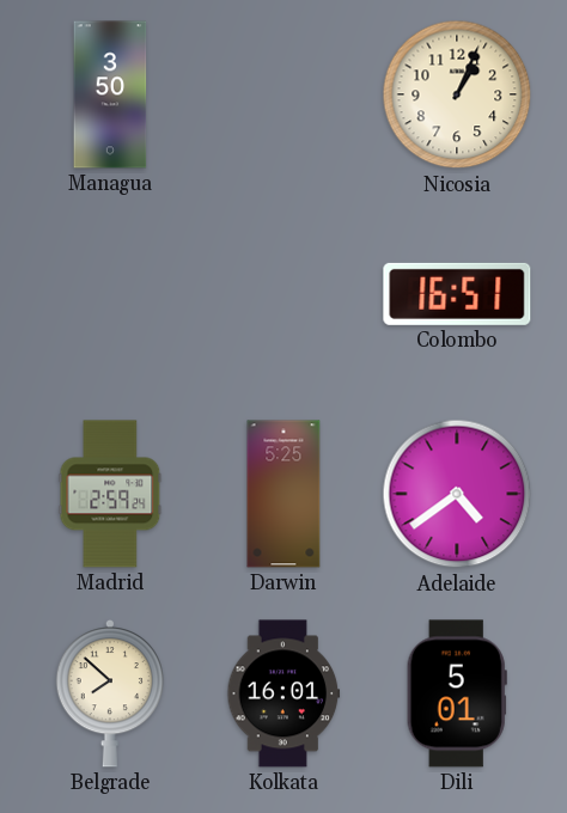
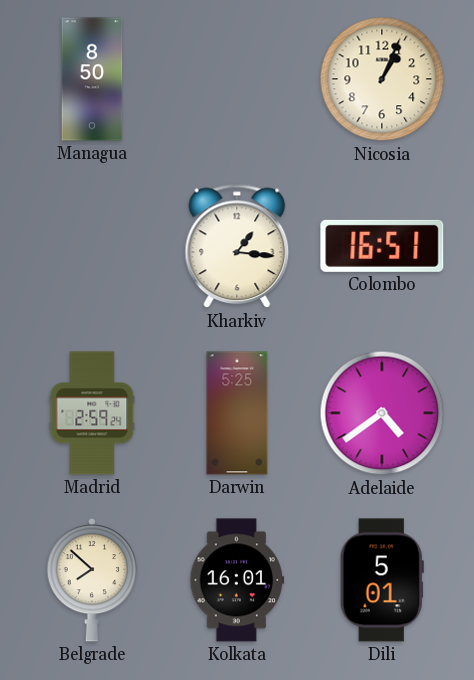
Managua: 3:50 -> 8:50
Kharkiv: none -> 1:16
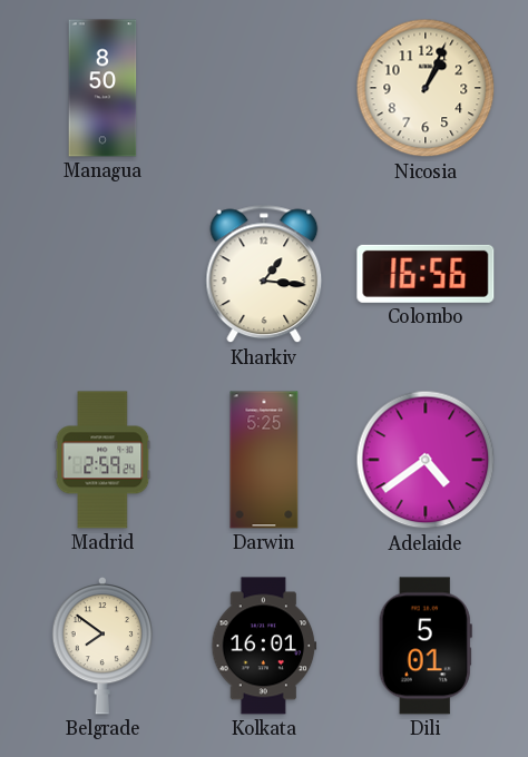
Colombo: 16:51 -> 16:56
Belgrade: 7:52 -> 7:51
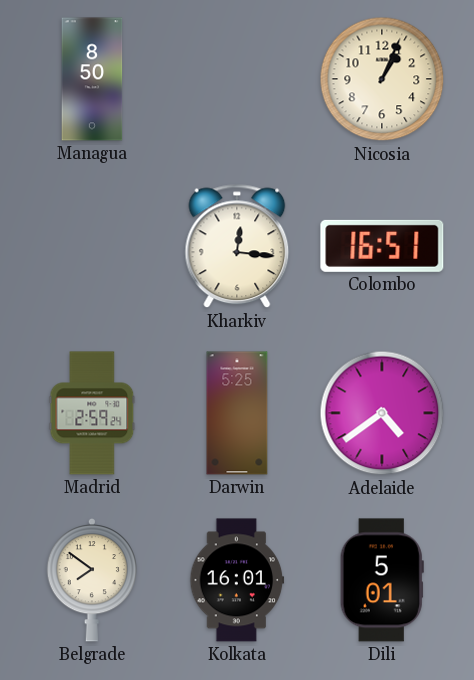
Kharkiv: 1:16 -> 12:16
Colombo: 16:56 -> 16:51
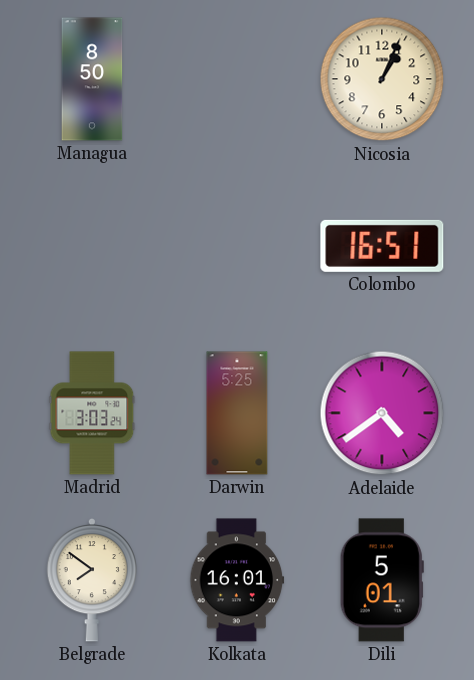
Kharkiv: 12:16 -> none
Madrid: 2:59 -> 3:03
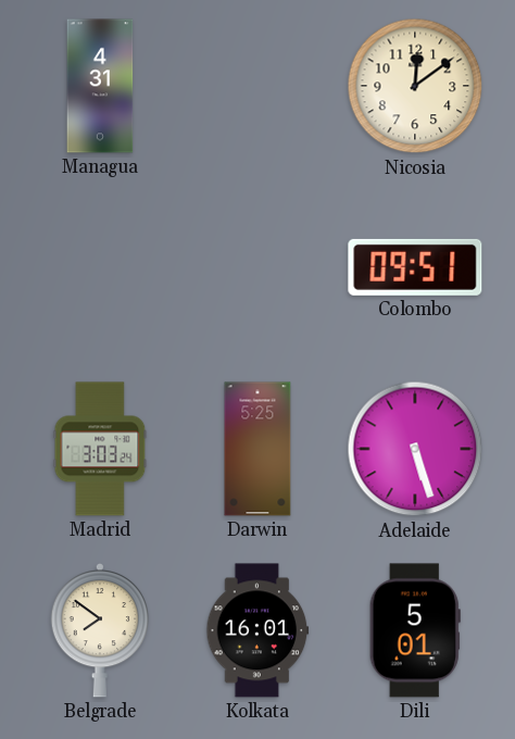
Managua: 8:50 -> 4:31
Nicosia: 1:04 -> 12:09
Colombo: 16:51 -> 09:51
Adelaide: 4:39 -> 5:27
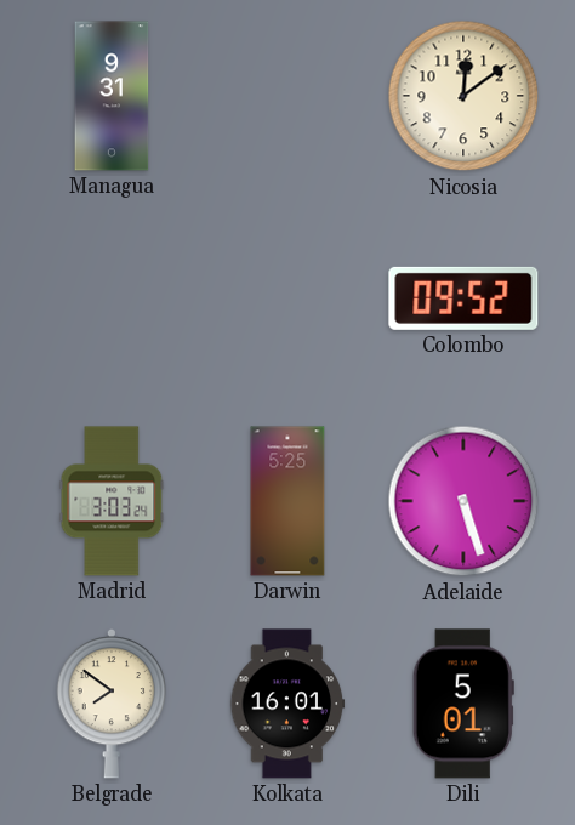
Managua: 4:31 -> 9:31
Colombo: 09:51 -> 09:52
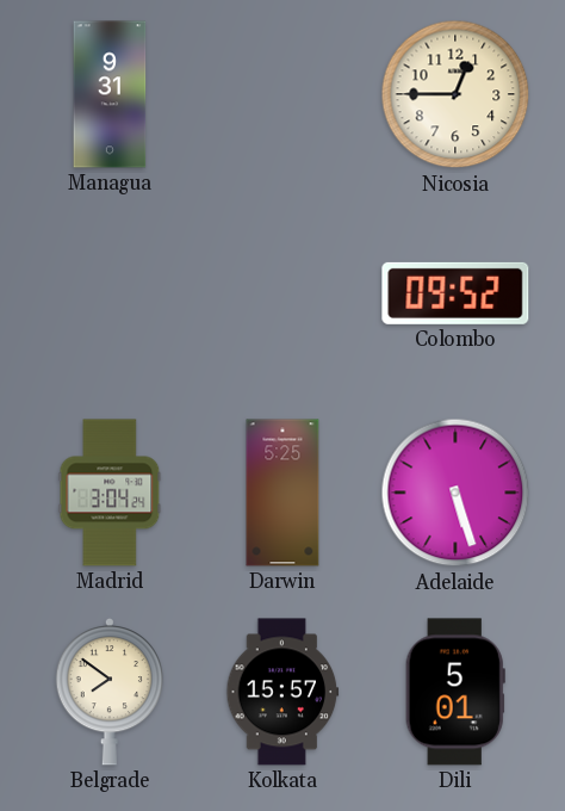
Nicosia: 12:09 -> 12:45
Madrid: 3:03 -> 3:04
Kolkata: 16:01 -> 15:57
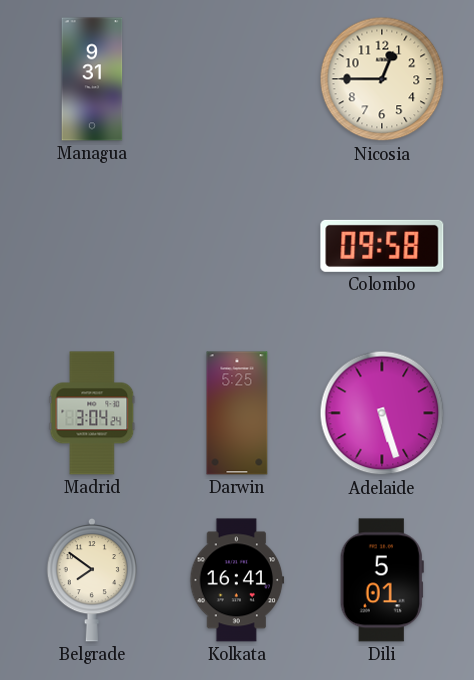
Colombo: 09:52 -> 09:58
Kolkata: 15:57 -> 16:41
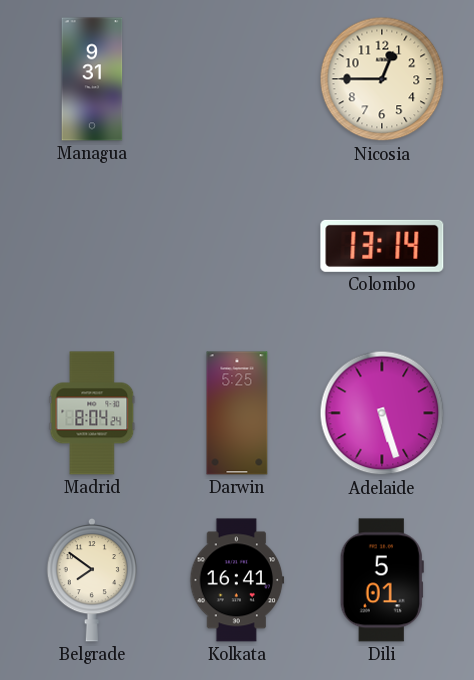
Colombo: 09:58 -> 13:14
Madrid: 3:04 -> 8:04
